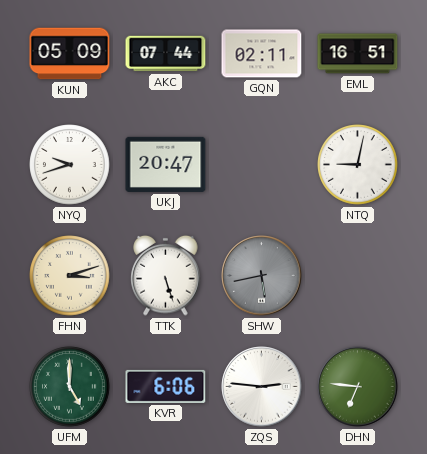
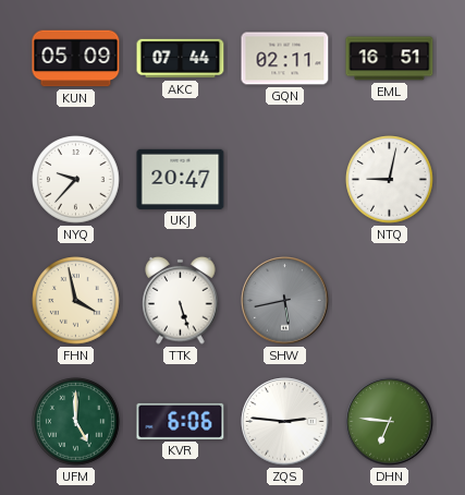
NYQ: 9:42 -> 9:37
FHN: 3:12 -> 3:58
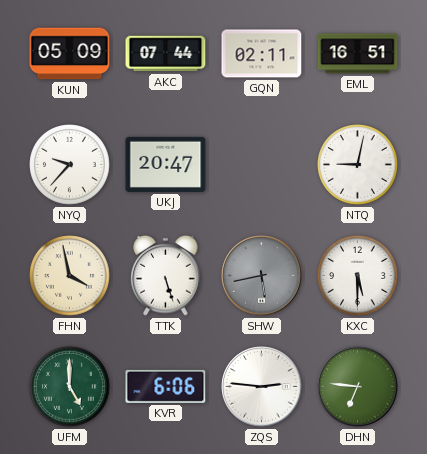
KXC: none -> 5:30
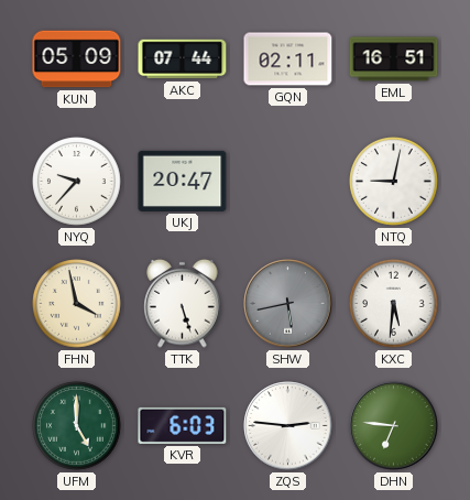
KXC: 5:30 -> 5:31
KVR: 6:06 -> 6:03
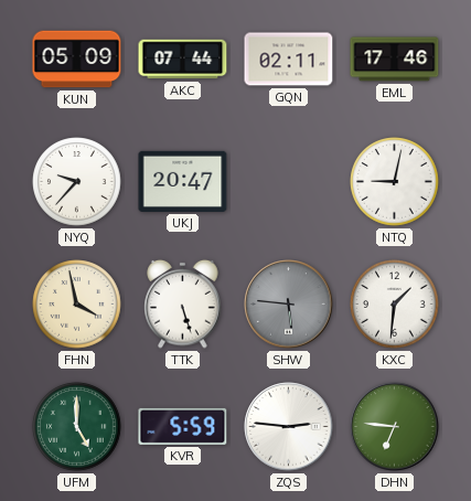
EML: 16:51 -> 17:46
SHW: 5:43 -> 5:46
KXC: 5:31 -> 1:31
KVR: 6:03 -> 5:59
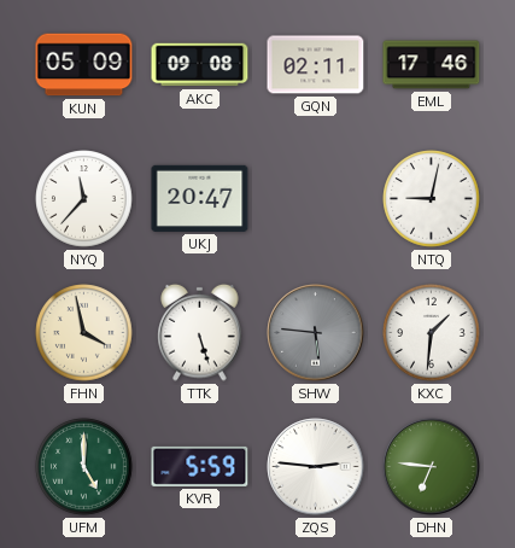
AKC: 07:44 -> 09:08
NYQ: 9:37 -> 11:37
